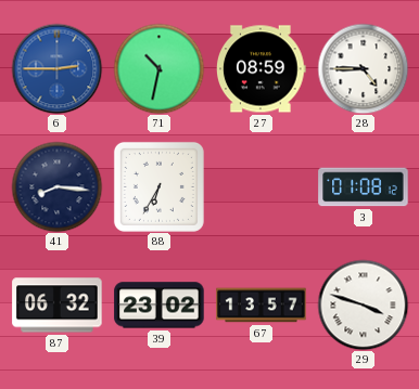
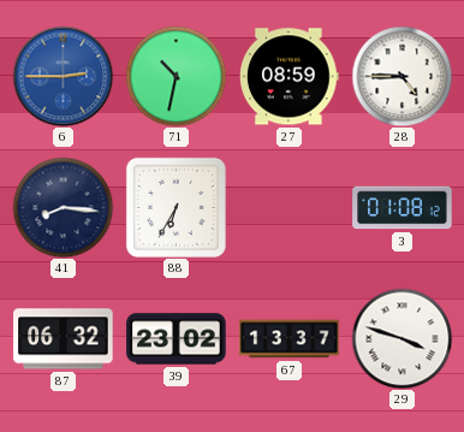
67: 13:57 -> 13:37
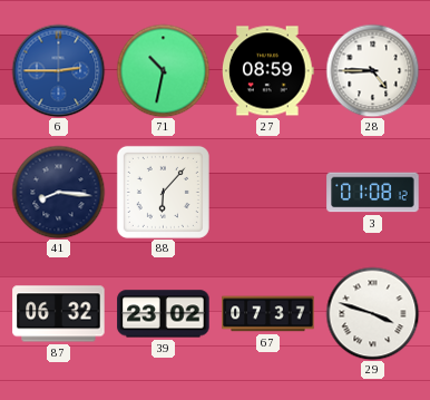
88: 6:35 -> 6:07
67: 13:37 -> 07:37
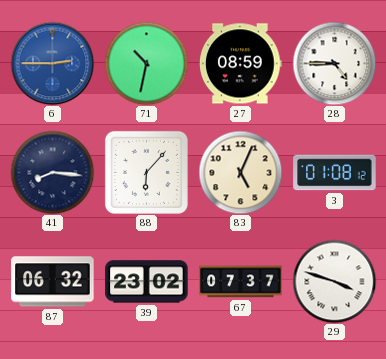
83: none -> 5:04
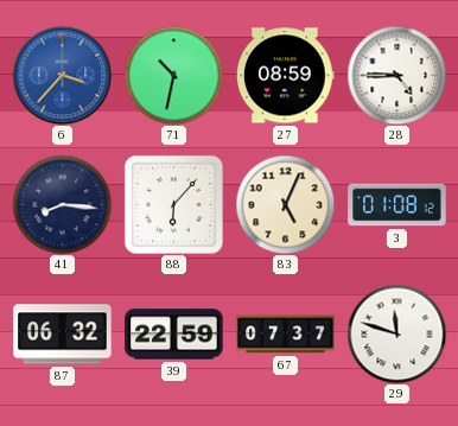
6: 2:45 -> 3:37
39: 23:02 -> 22:59
29: 3:48 -> 11:48
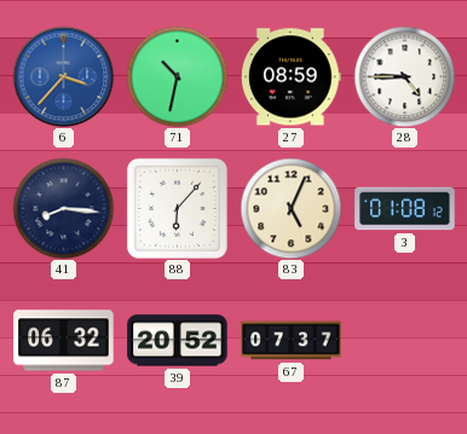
39: 22:59 -> 20:52
29: 11:48 -> none
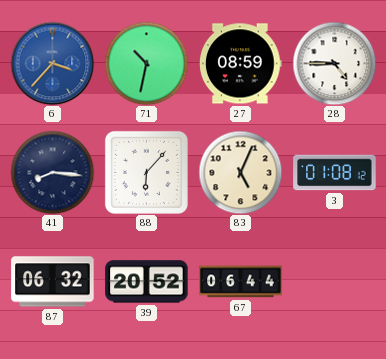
67: 07:37 -> 06:44
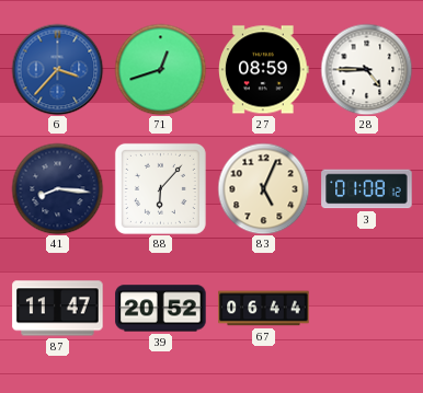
71: 10:32 -> 12:42
87: 06:32 -> 11:47
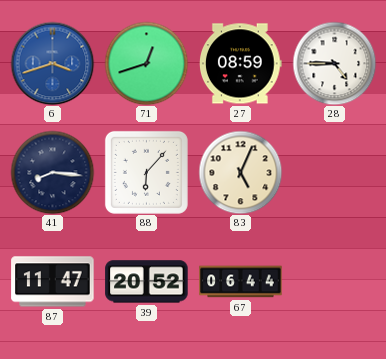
6: 3:37 -> 3:42
3: 01:08 -> none
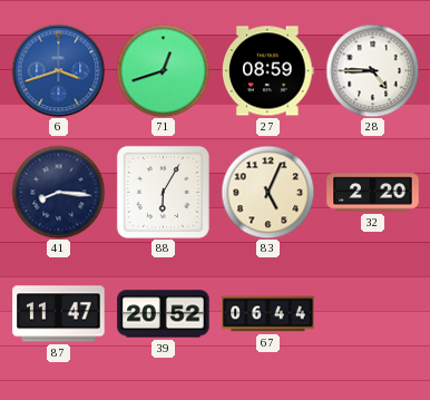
88: 6:07 -> 6:05
32: none -> 2:20
